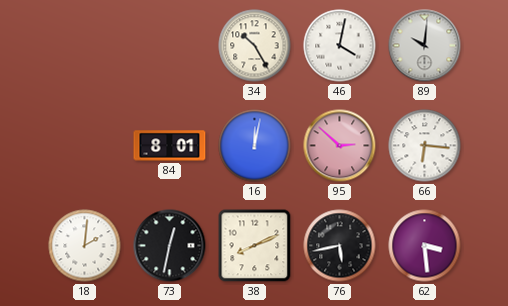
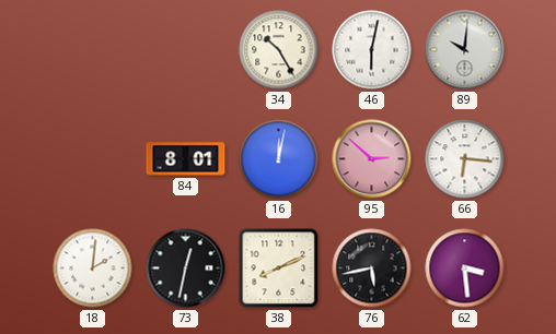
46: 4:02 -> 6:02
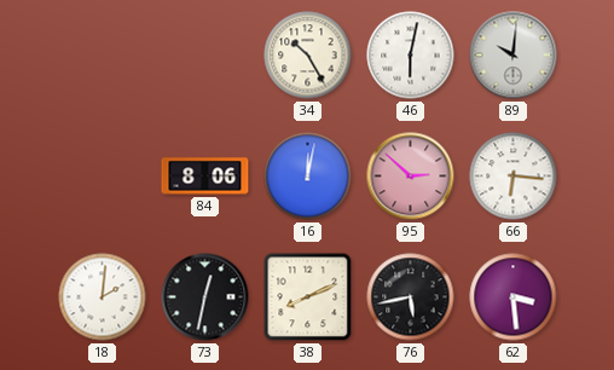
84: 8:01 -> 8:06
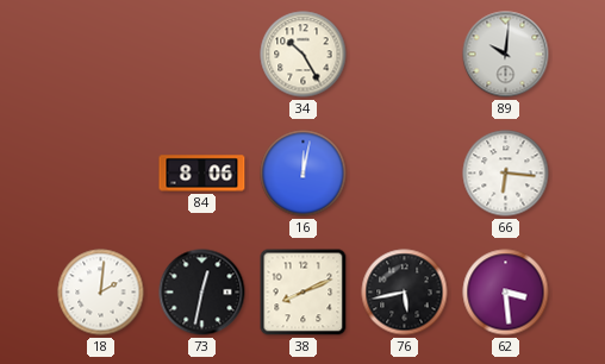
46: 6:02 -> none
95: 2:52 -> none
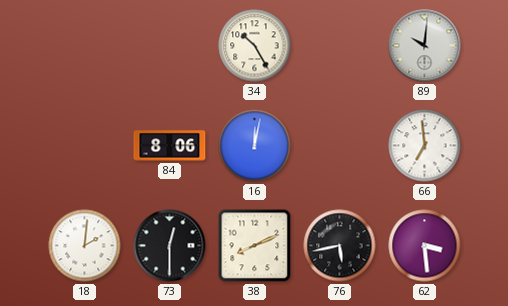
66: 6:16 -> 6:59
73: 12:32 -> 12:30
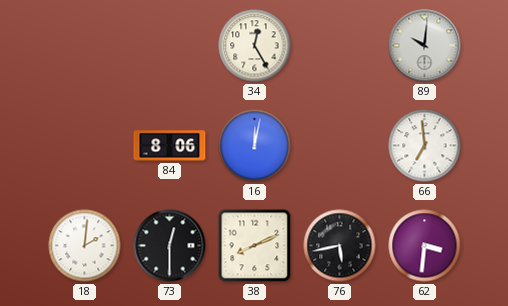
34: 10:25 -> 12:25
62: 3:29 -> 3:31
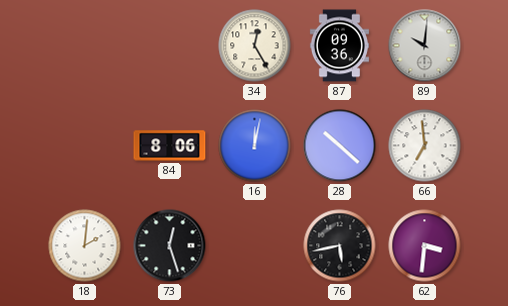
87: none -> 09:36
28: none -> 10:22
73: 12:30 -> 12:27
38: 8:11 -> none
